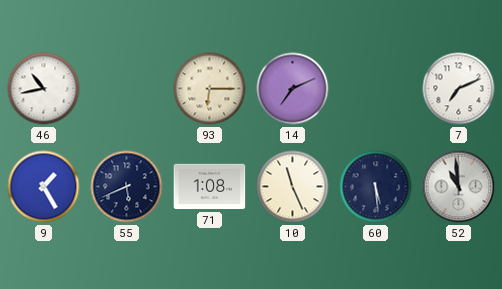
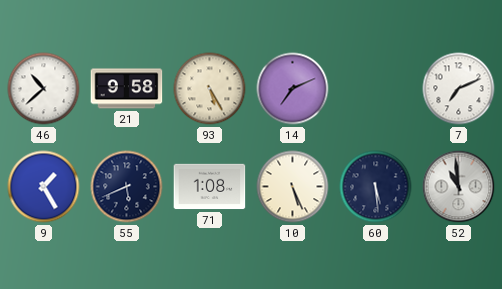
46: 10:43 -> 10:38
21: none -> 9:58
93: 6:15 -> 5:25
10: 11:26 -> 5:26
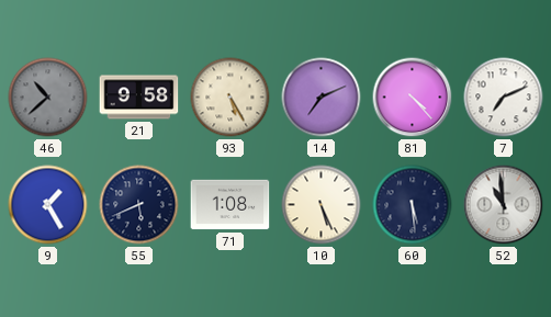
46 dial: white -> grey
81: none -> 4:23
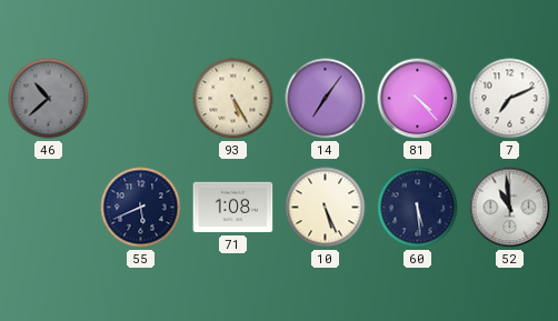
21: 9:58 -> none
14: 7:11 -> 7:06
9: 1:25 -> none
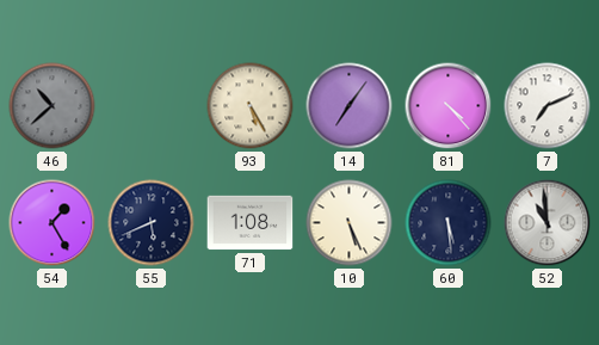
54: none -> 1:25
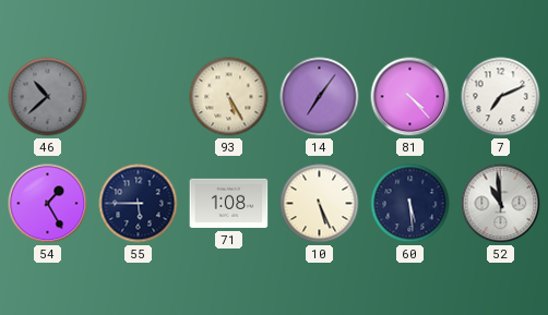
55: 5:41 -> 5:45
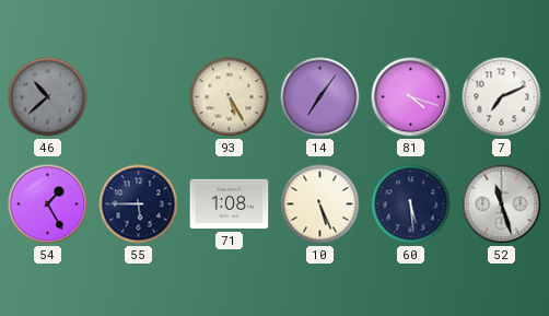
81: 4:23 -> 4:18
52: 10:59 -> 11:27
